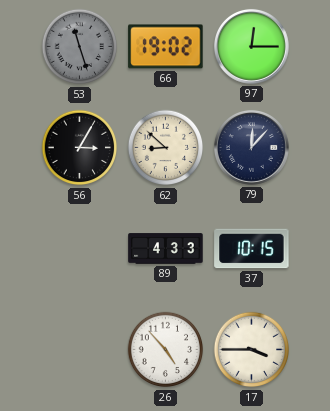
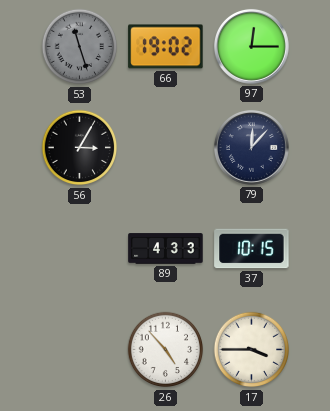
62: 8:52 -> none
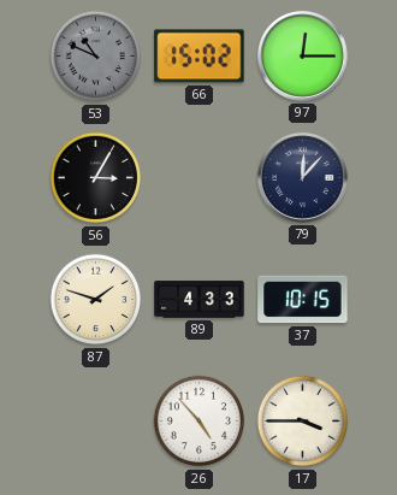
53: 11:27 -> 10:49
66: 19:02 -> 15:02
87: none -> 1:48
